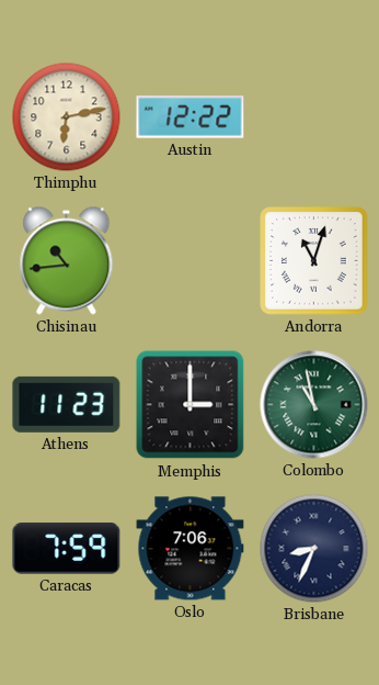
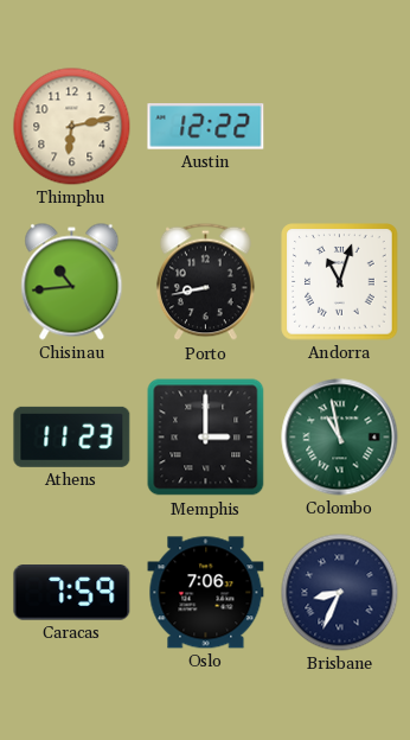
Porto: none -> 8:43
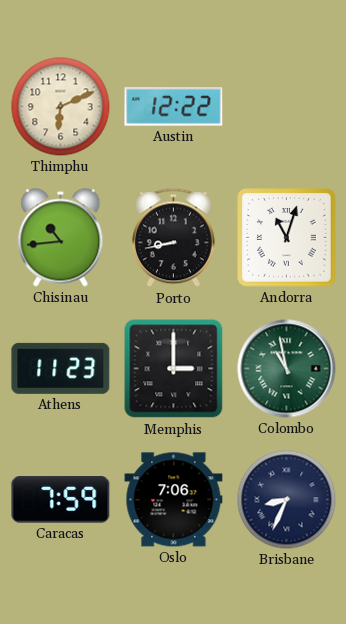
Thimphu: 6:13 -> 6:11
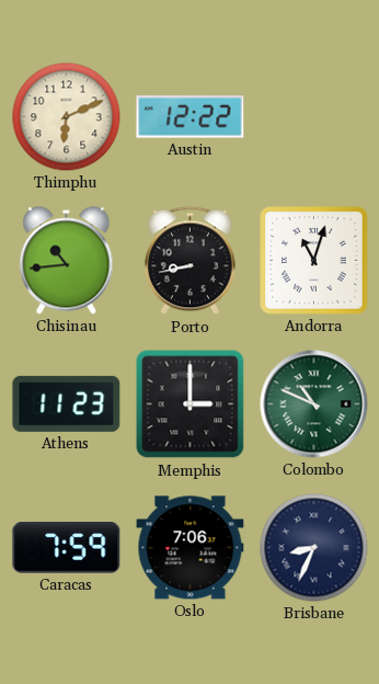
Colombo: 10:58 -> 10:49
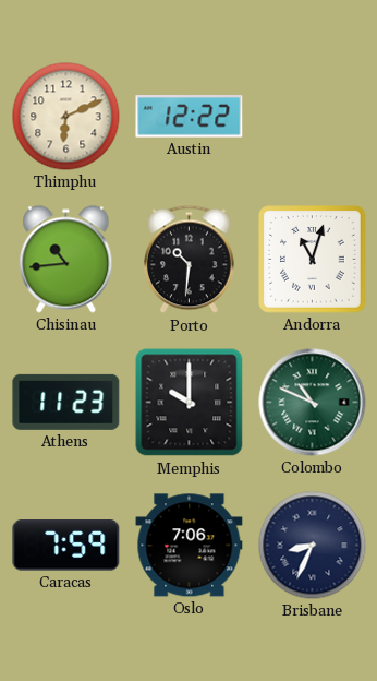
Porto: 8:43 -> 10:31
Memphis: 3:00 -> 10:00
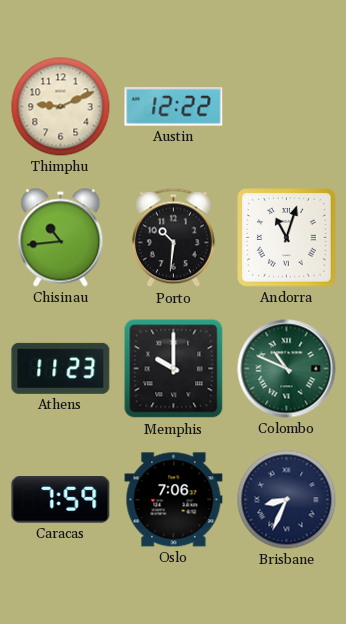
Thimphu: 6:11 -> 9:11
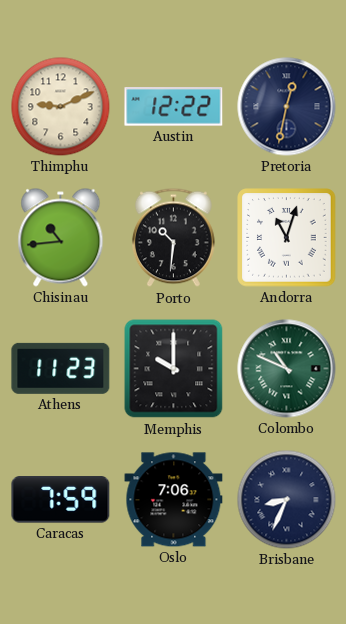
Pretoria: none -> 12:32
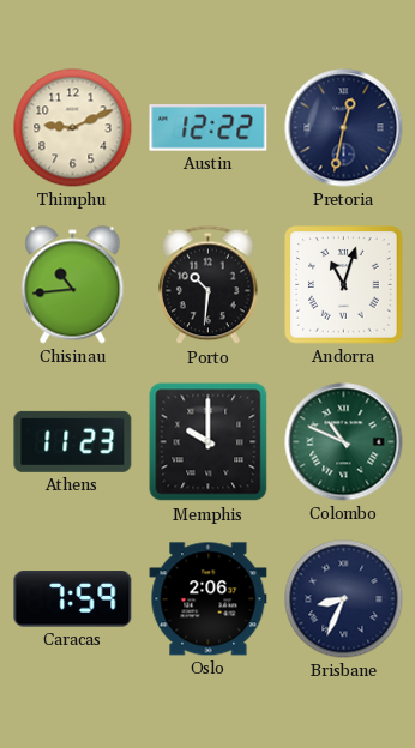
Oslo: 7:06 -> 2:06
